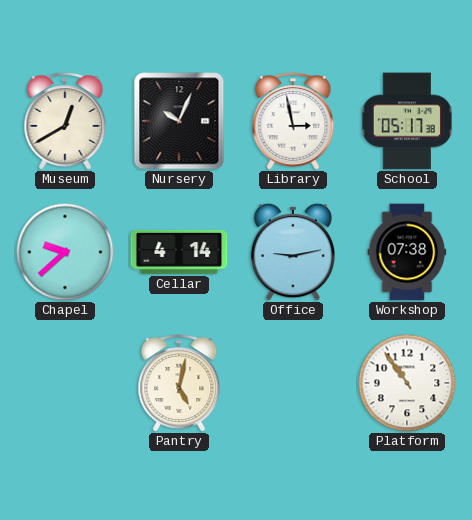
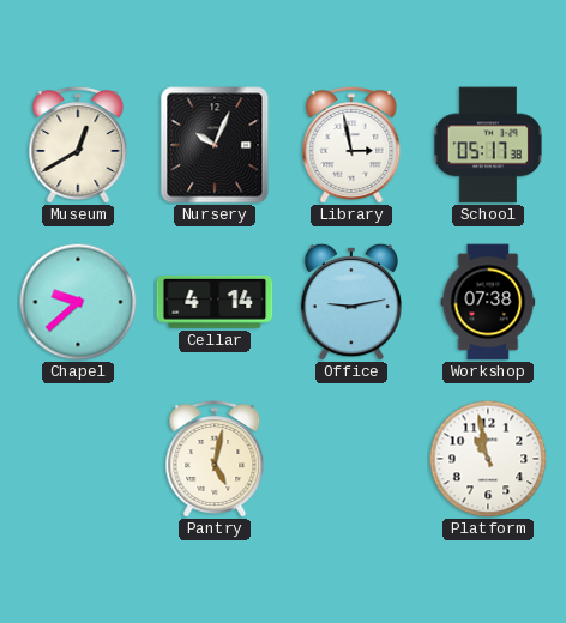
Platform: 10:54 -> 10:58
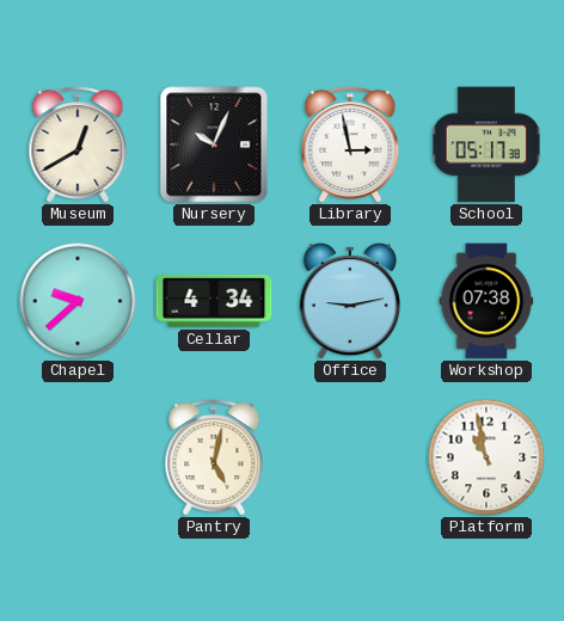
Cellar: 4:14 -> 4:34
